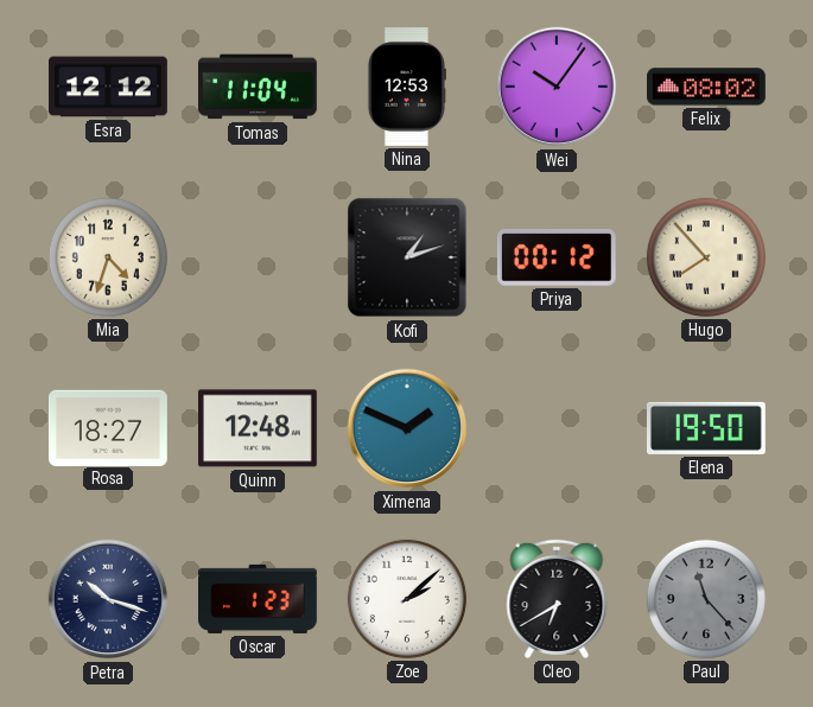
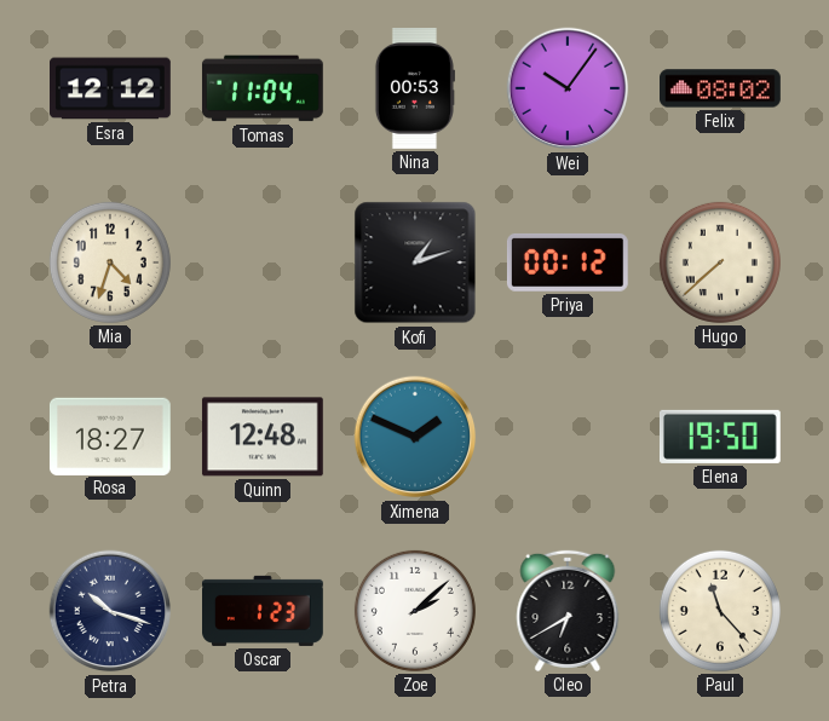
Nina: 12:53 -> 00:53
Hugo: 7:53 -> 7:38
Paul dial: grey -> cream
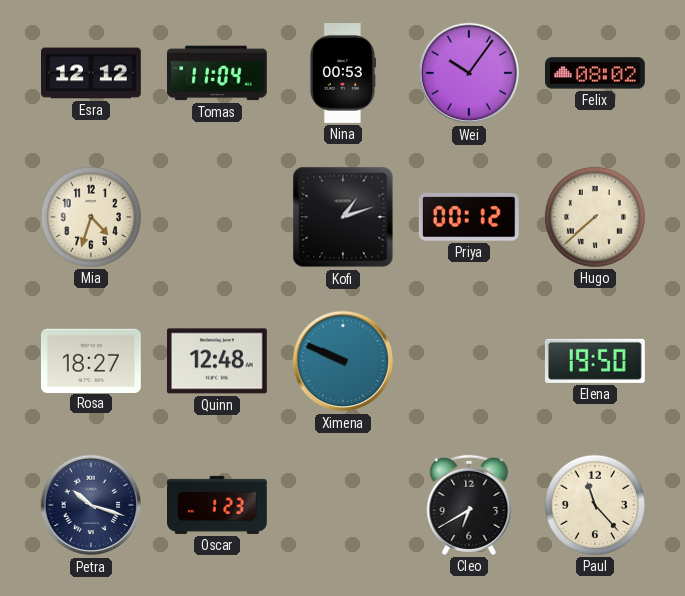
Ximena: 1:49 -> 9:49
Zoe: 2:08 -> none
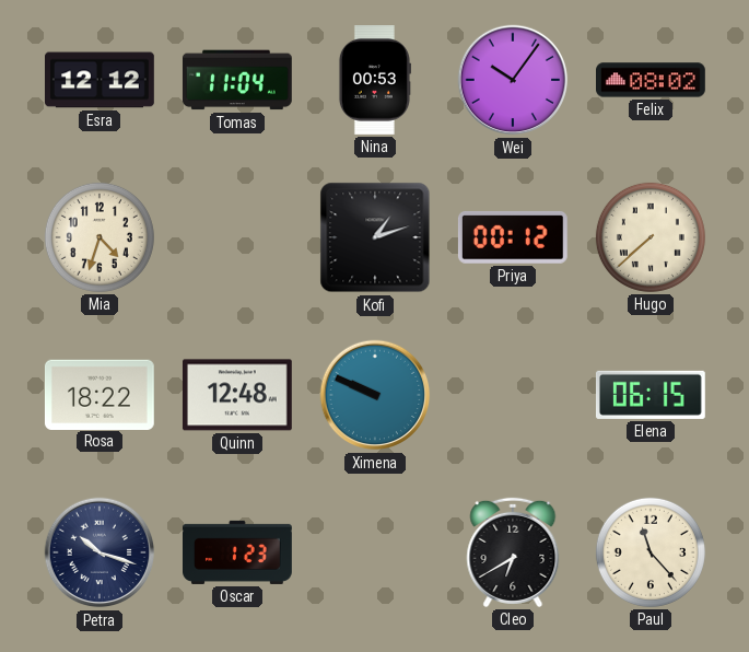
Rosa: 18:27 -> 18:22
Elena: 19:50 -> 06:15
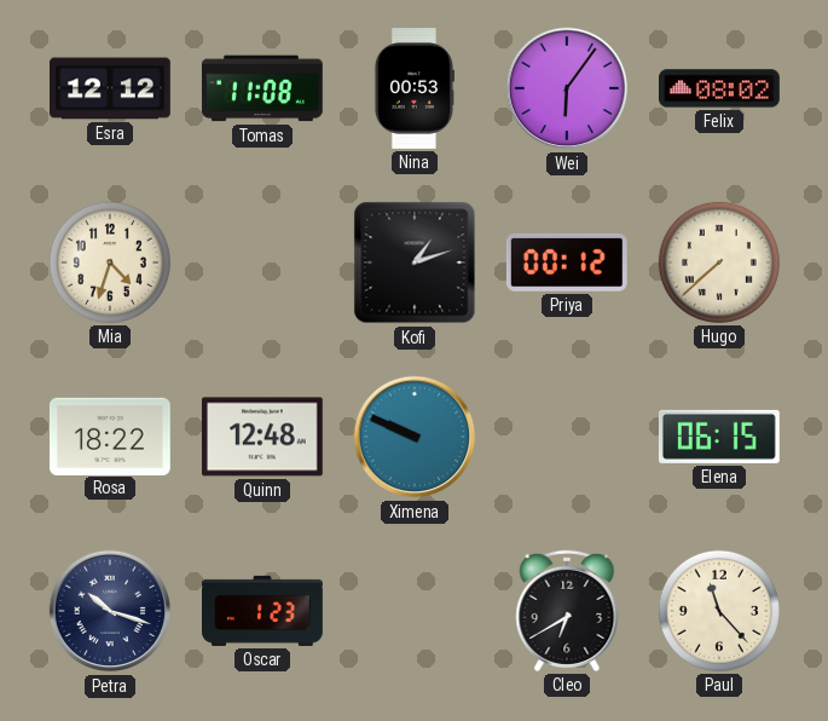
Tomas: 11:04 -> 11:08
Wei: 10:06 -> 6:06
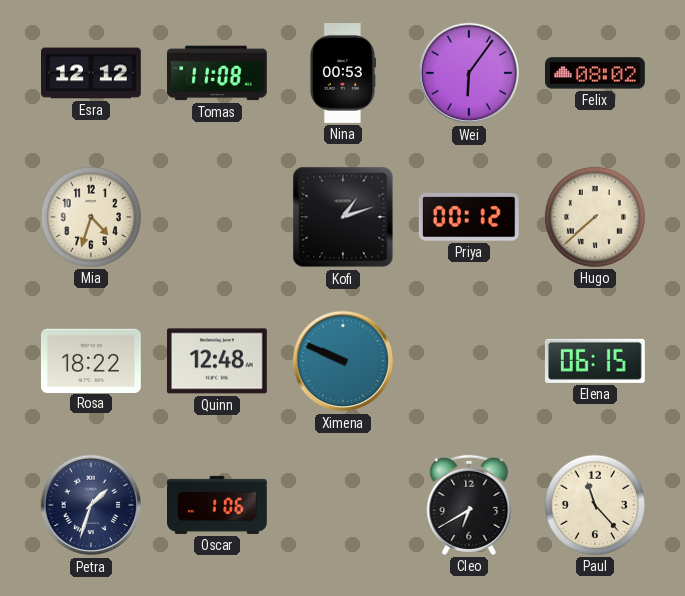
Petra: 10:18 -> 1:33
Oscar: 1:23 -> 1:06
